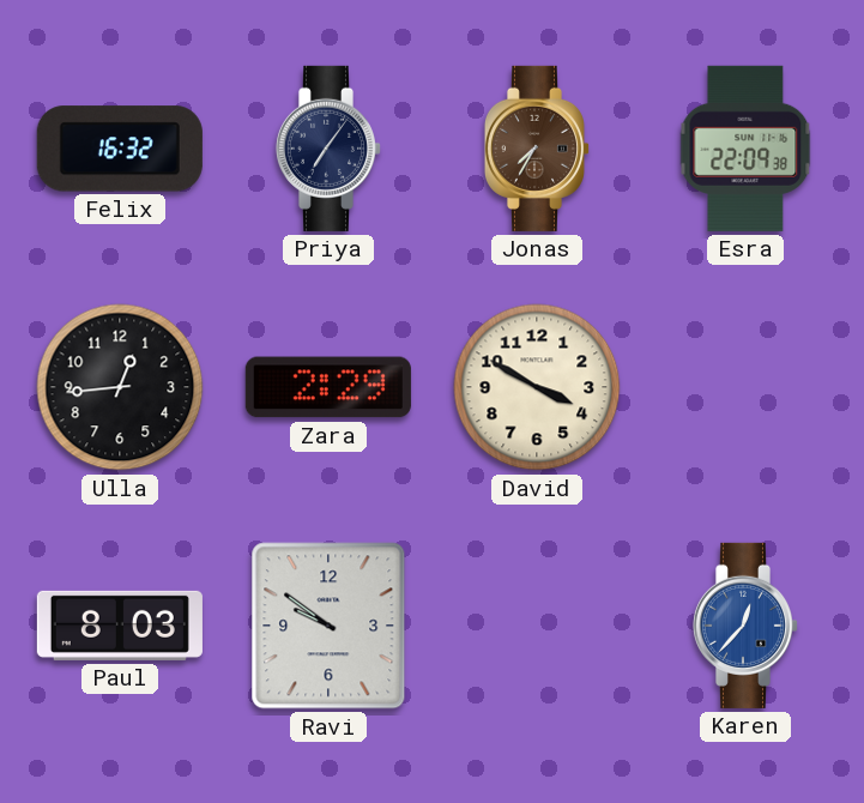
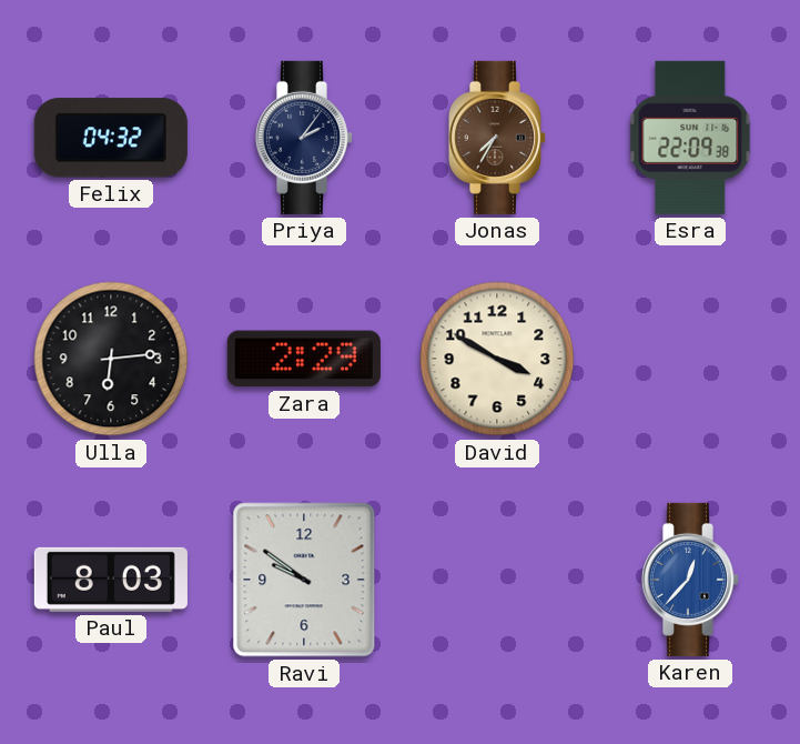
Felix: 16:32 -> 04:32
Priya: 7:06 -> 2:06
Ulla: 12:44 -> 6:14
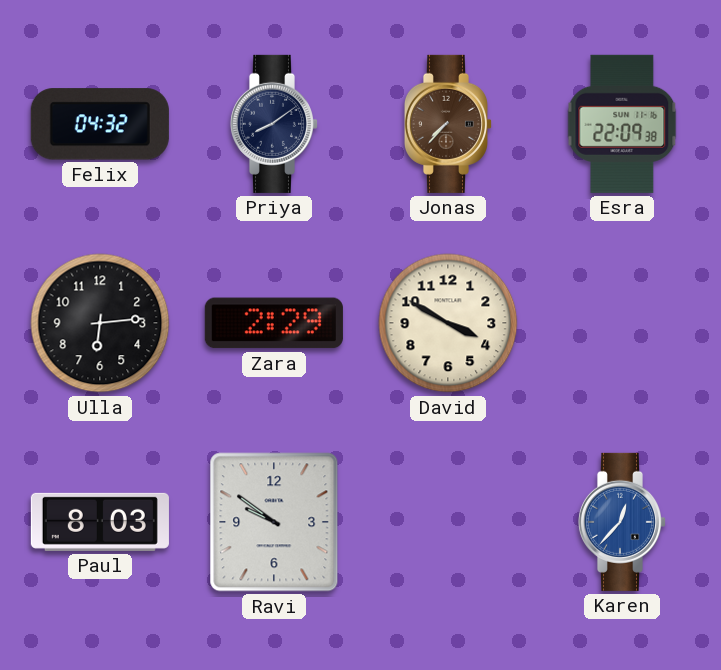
Priya: 2:06 -> 8:09
Jonas: 7:35 -> 7:37
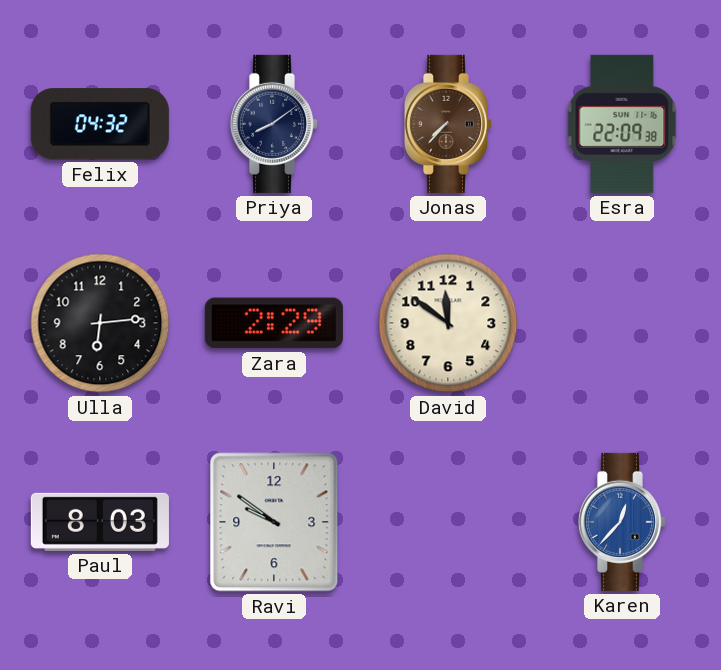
David: 3:50 -> 11:51
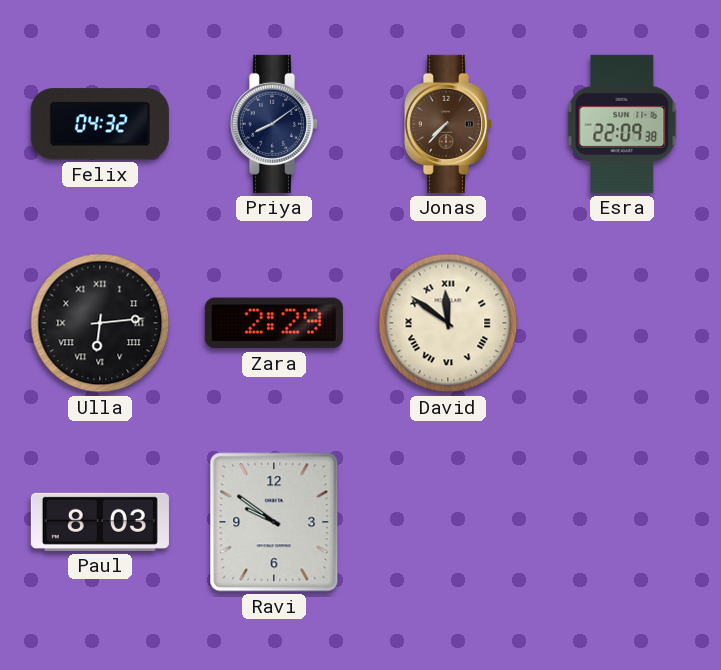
Ulla numerals: Arabic -> Roman
David numerals: Arabic -> Roman
Karen: 12:37 -> none
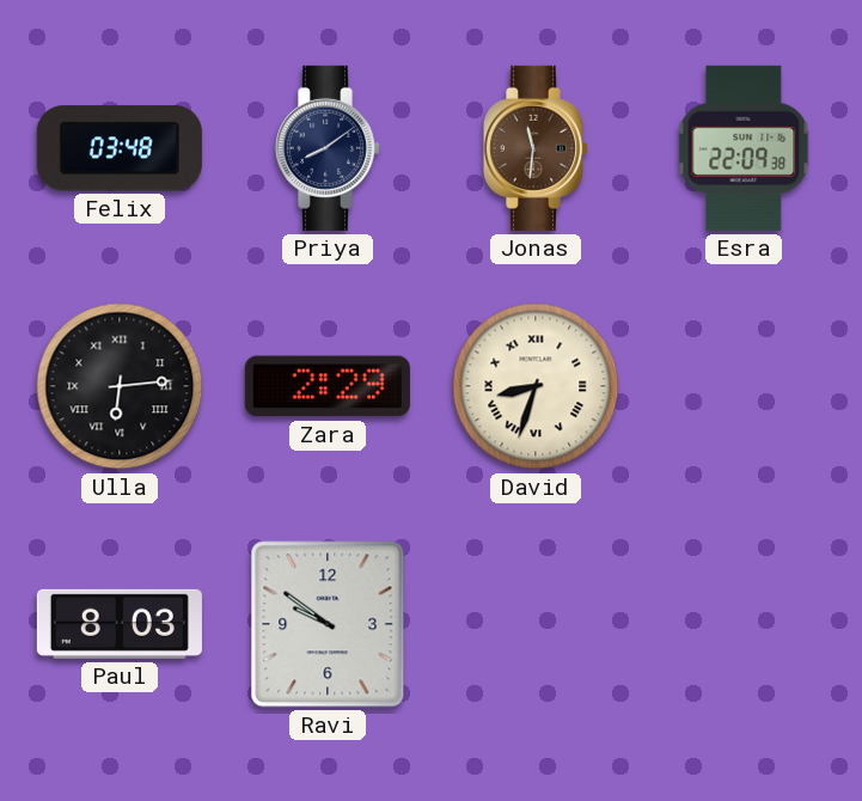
Felix: 04:32 -> 03:48
Jonas: 7:37 -> 11:31
David: 11:51 -> 8:33
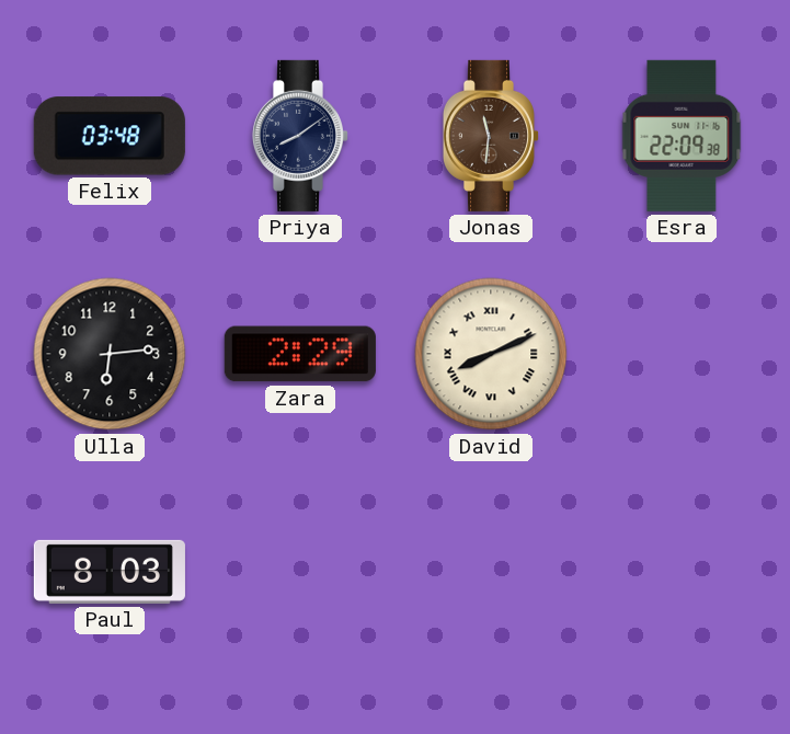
Ulla numerals: Roman -> Arabic
David: 8:33 -> 8:11
Ravi: 9:51 -> none
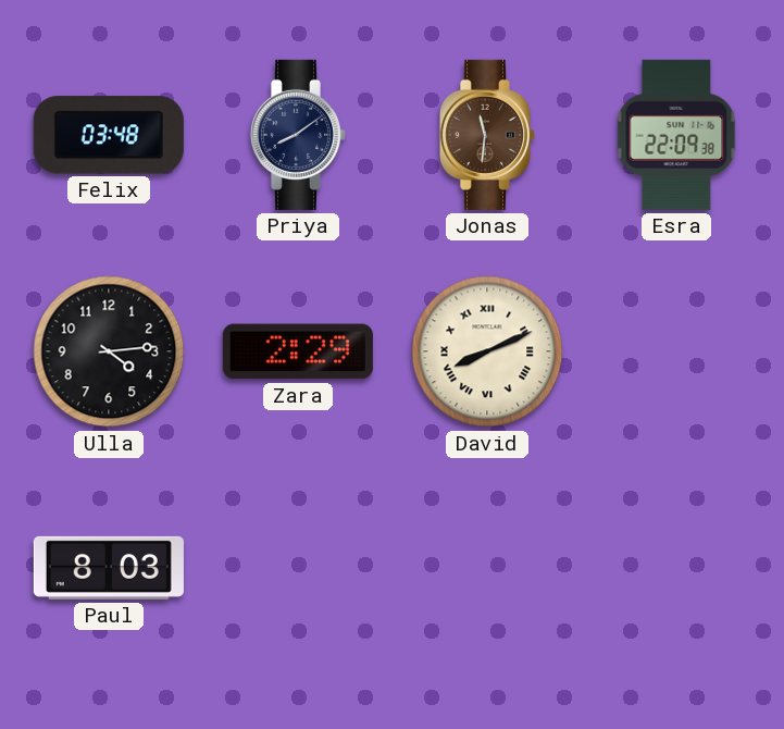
Ulla: 6:14 -> 4:14
